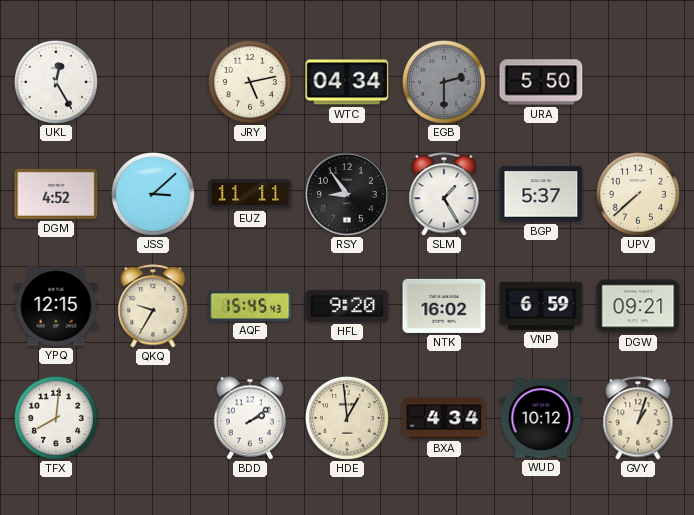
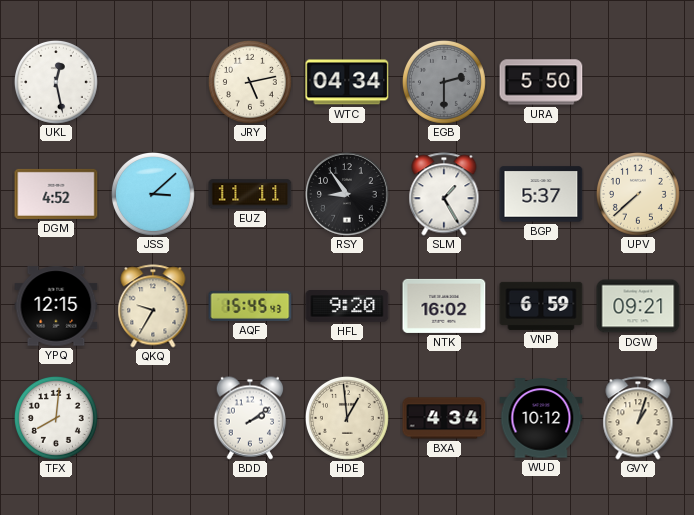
UKL: 12:25 -> 12:28
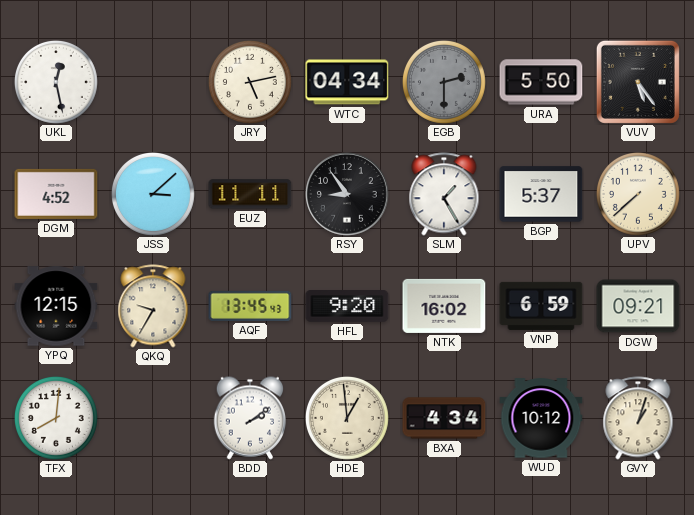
VUV: none -> 5:24
AQF: 15:45 -> 13:45
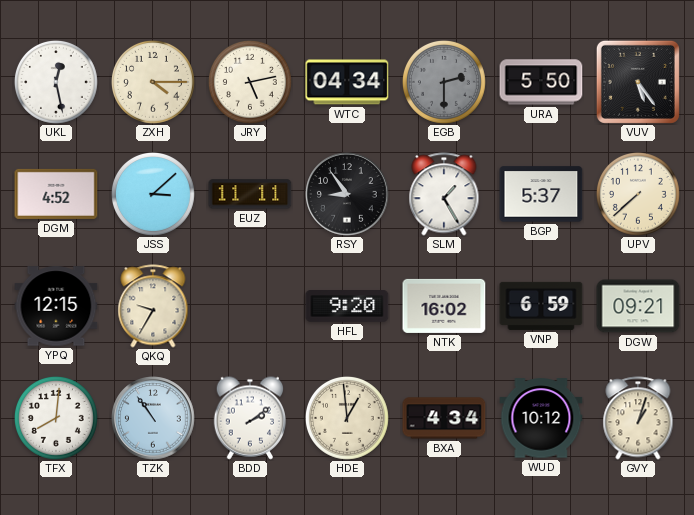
ZXH: none -> 4:15
AQF: 13:45 -> none
TZK: none -> 10:54
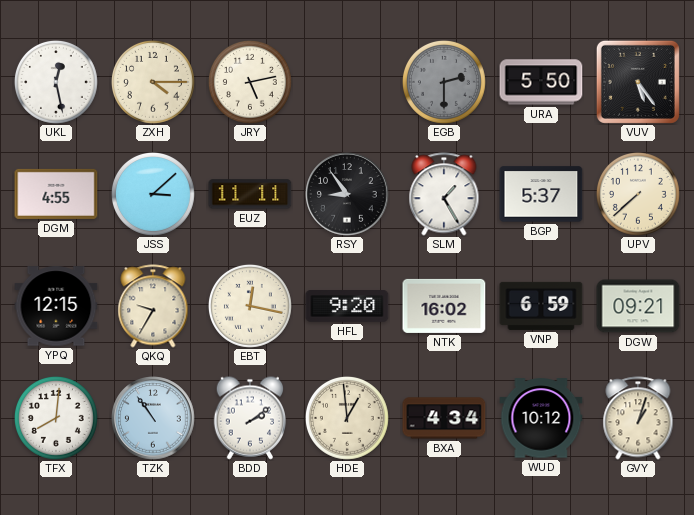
WTC: 04:34 -> none
DGM: 4:52 -> 4:55
EBT: none -> 12:17
